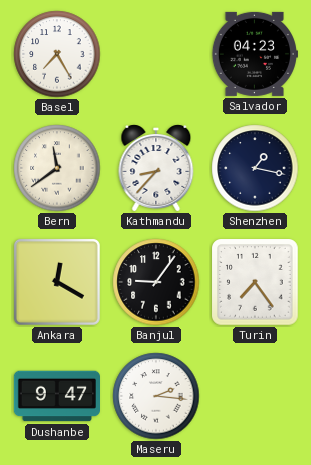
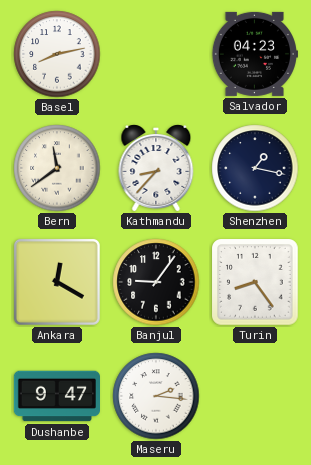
Basel: 7:25 -> 8:13
Turin: 7:24 -> 8:24
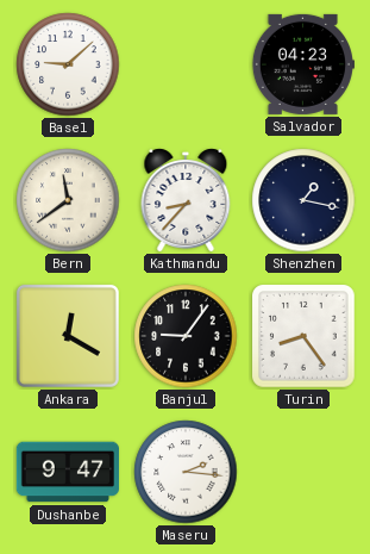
Basel: 8:13 -> 9:08
